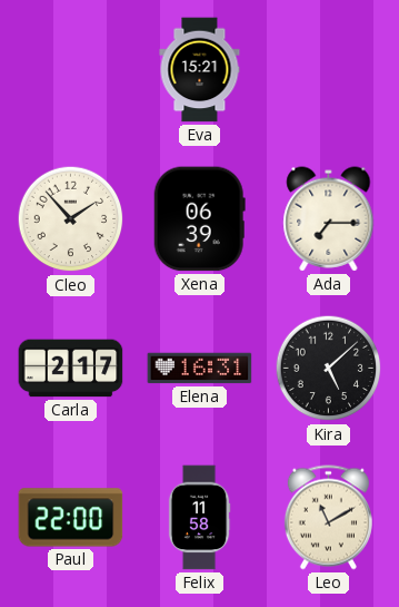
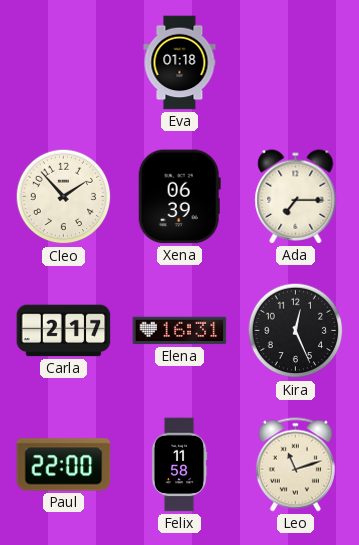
Eva: 15:21 -> 01:18
Kira: 5:08 -> 12:26
Leo: 11:10 -> 11:12
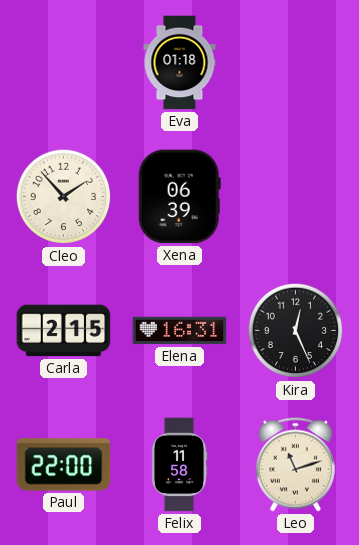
Ada: 7:15 -> none
Carla: 2:17 -> 2:15
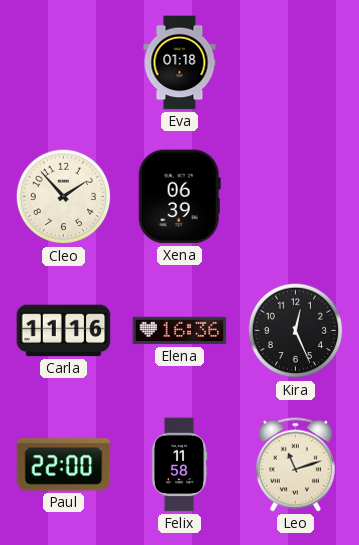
Carla: 2:15 -> 11:16
Elena: 16:31 -> 16:36
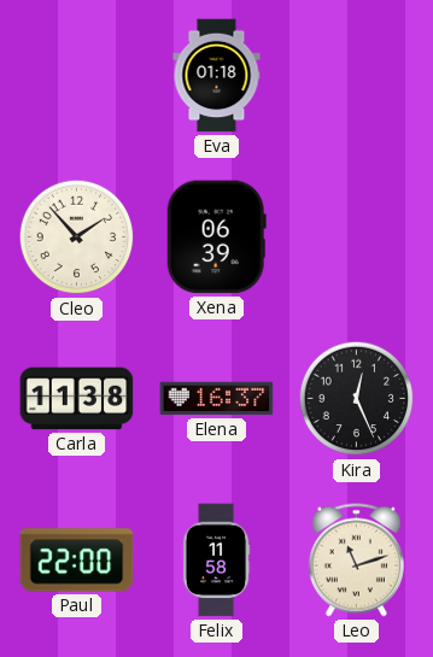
Carla: 11:16 -> 11:38
Elena: 16:36 -> 16:37
